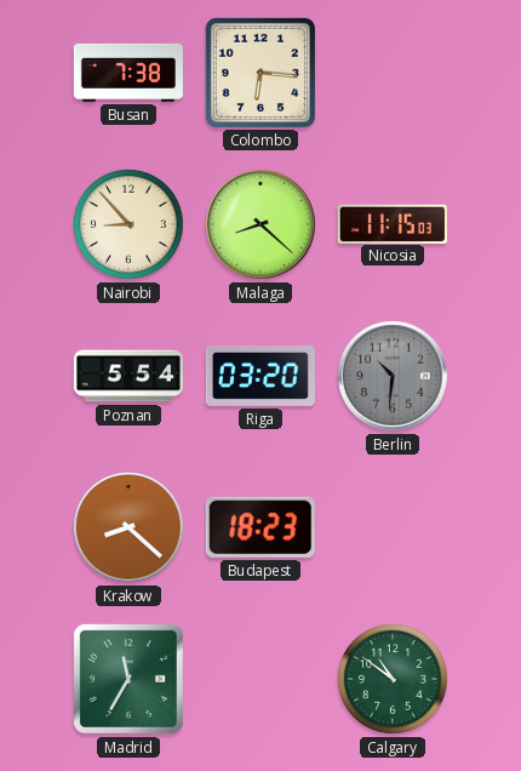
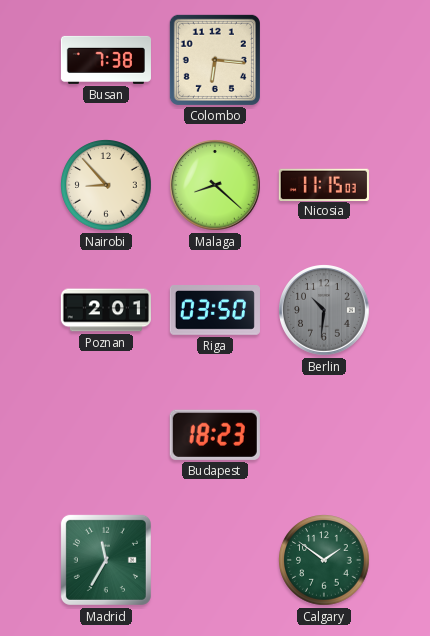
Poznan: 5:54 -> 2:01
Riga: 03:20 -> 03:50
Krakow: 8:22 -> none
Calgary: 10:51 -> 1:51
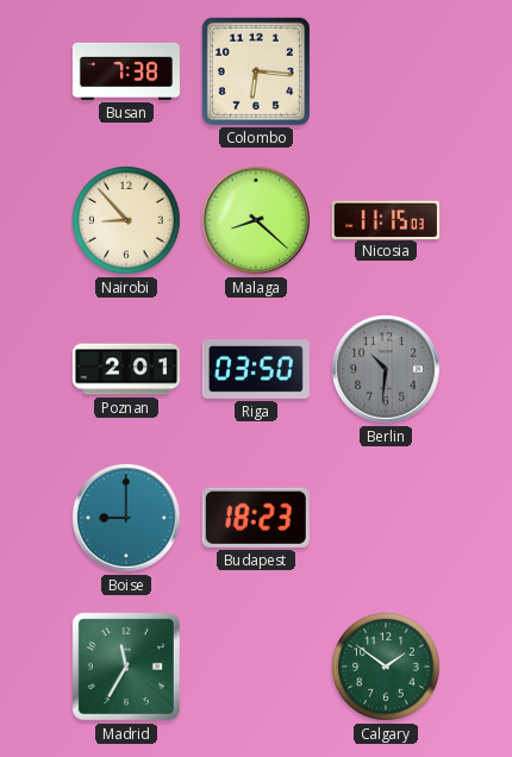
Boise: none -> 9:00
